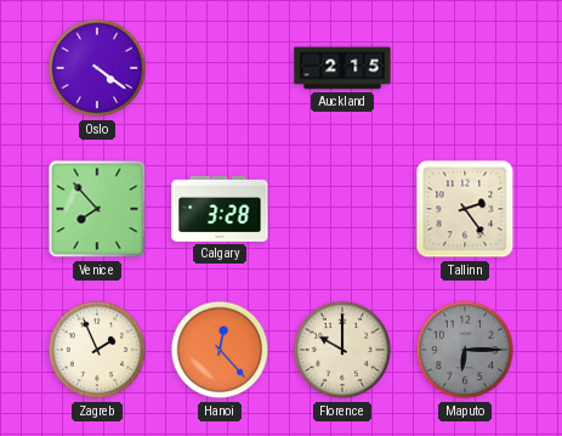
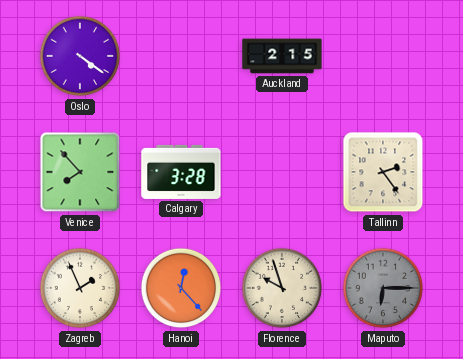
Florence: 10:00 -> 9:57
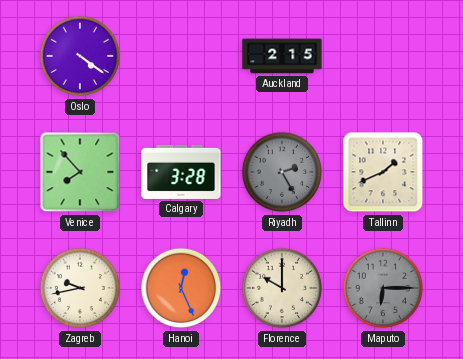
Riyadh: none -> 2:25
Tallinn: 2:24 -> 1:41
Zagreb: 1:56 -> 9:43
Hanoi: 12:23 -> 12:26
Florence: 9:57 -> 10:00
